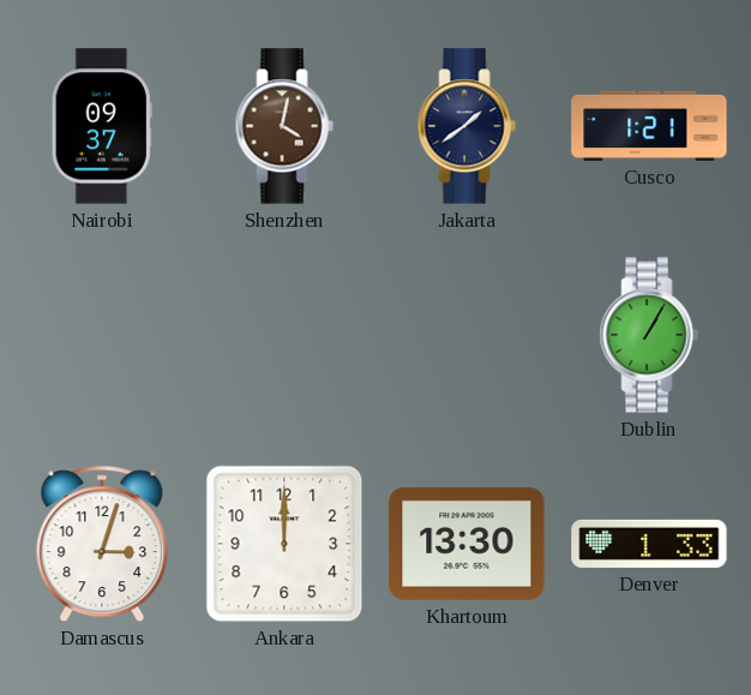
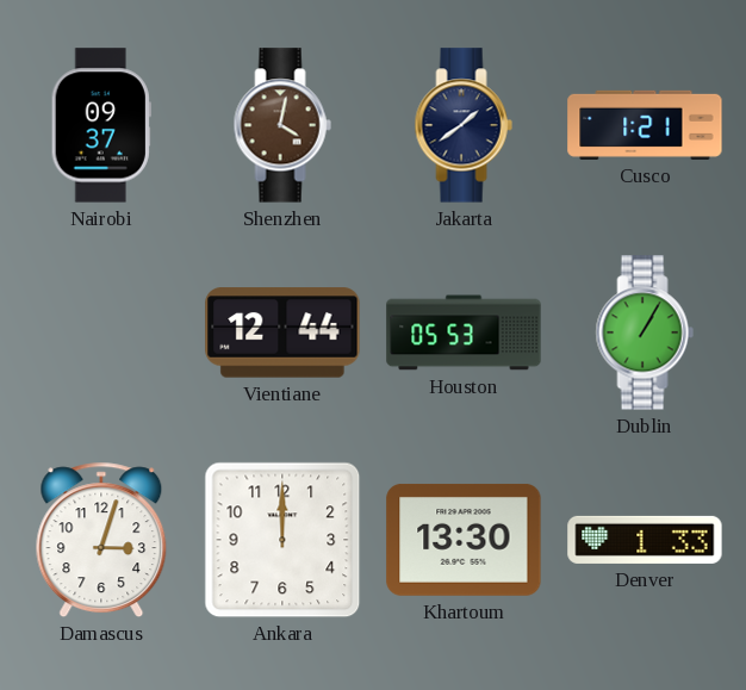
Vientiane: none -> 12:44
Houston: none -> 05:53
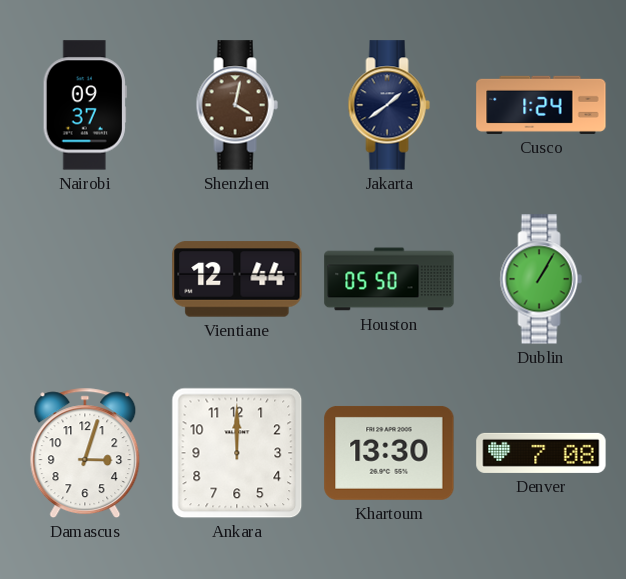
Cusco: 1:21 -> 1:24
Houston: 05:53 -> 05:50
Denver: 1:33 -> 7:08
